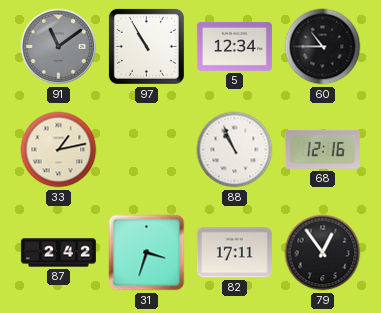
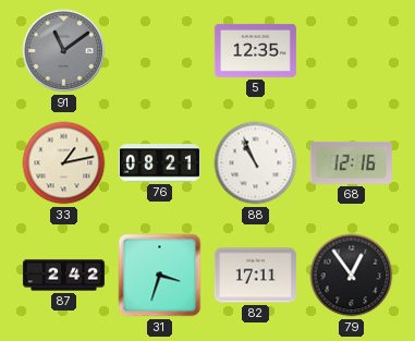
97: 10:55 -> none
5: 12:34 -> 12:35
60: 10:45 -> none
76: none -> 08:21
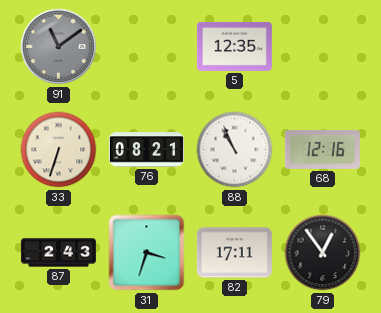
33: 1:13 -> 6:33
87: 2:42 -> 2:43
